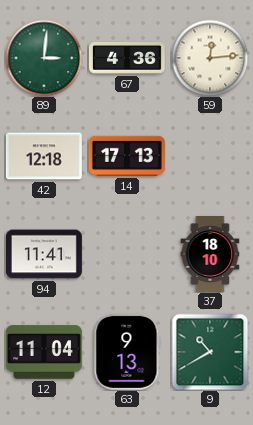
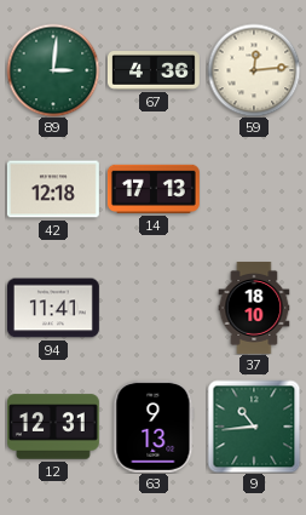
12: 11:04 -> 12:31
9: 10:40 -> 10:44
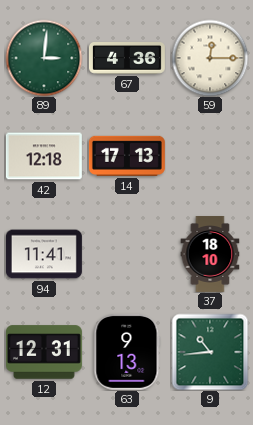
59: 12:14 -> 12:15
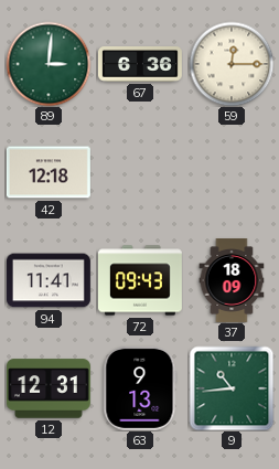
67: 4:36 -> 6:36
14: 17:13 -> none
72: none -> 09:43
37: 18:10 -> 18:09
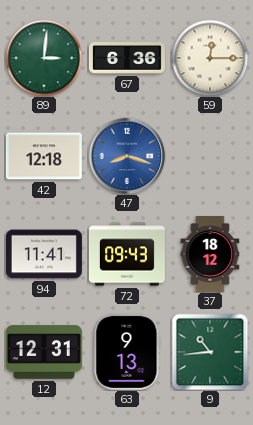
47: none -> 8:18
37: 18:09 -> 18:12
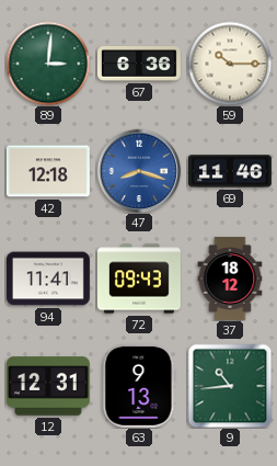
59: 12:15 -> 10:15
69: none -> 11:46
